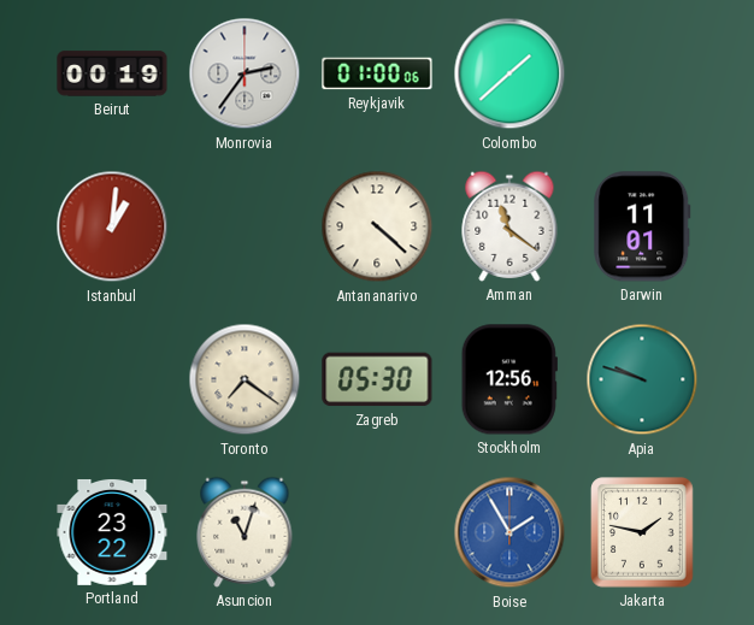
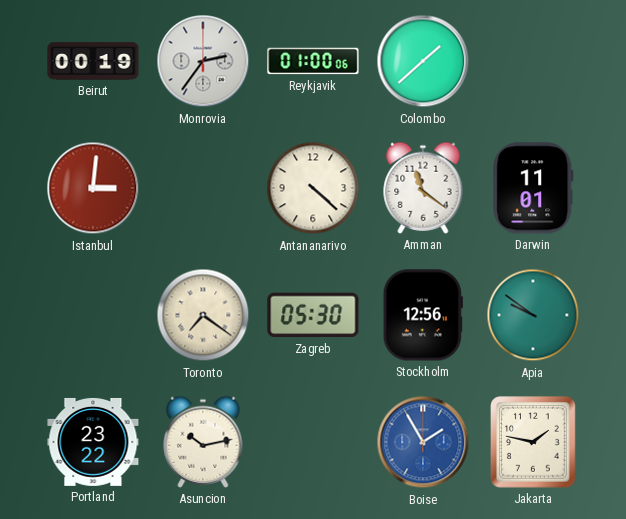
Istanbul: 1:01 -> 3:01
Apia: 9:48 -> 9:51
Asuncion: 11:03 -> 10:13
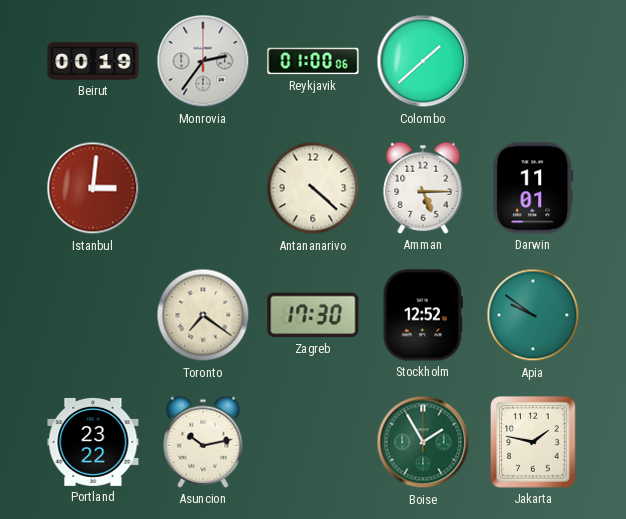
Amman: 11:21 -> 5:15
Zagreb: 05:30 -> 17:30
Stockholm: 12:56 -> 12:52
Boise dial: blue -> green
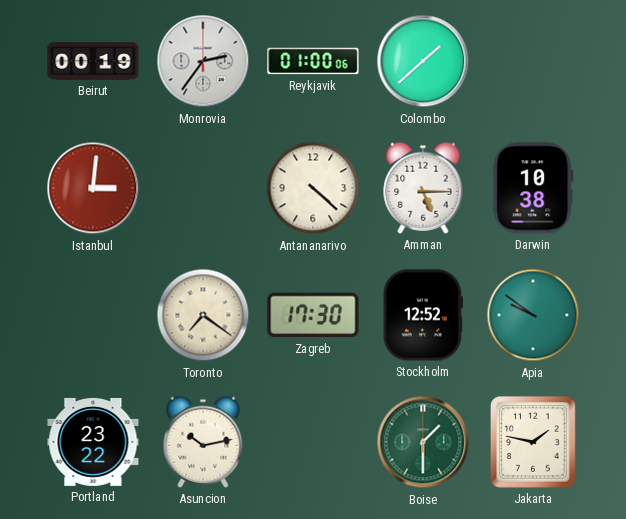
Darwin: 11:01 -> 10:38
Boise: 1:55 -> 1:30
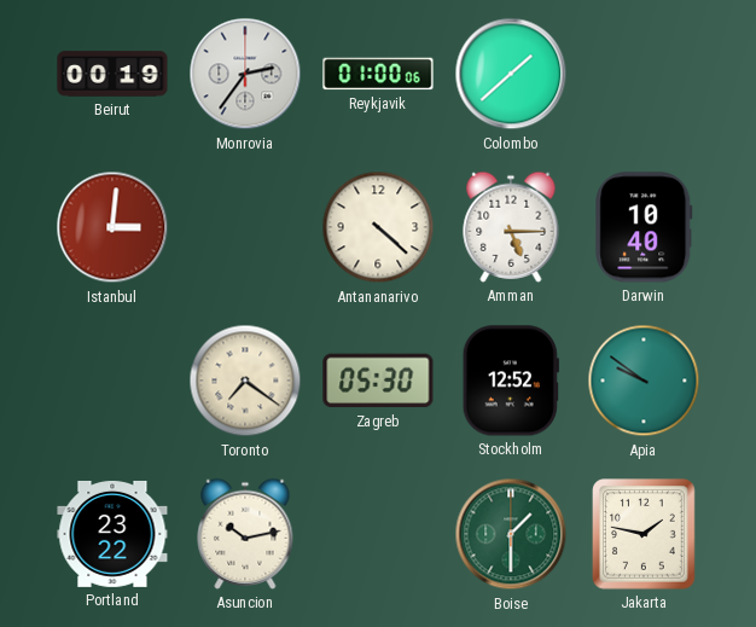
Darwin: 10:38 -> 10:40
Zagreb: 17:30 -> 05:30
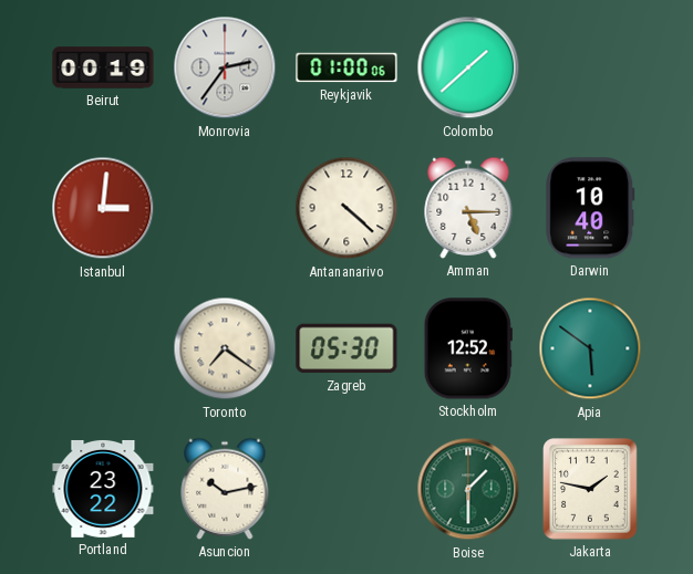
Apia: 9:51 -> 5:51
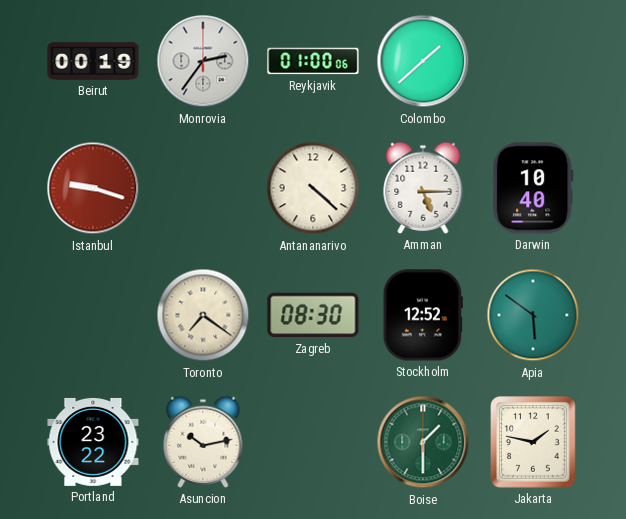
Istanbul: 3:01 -> 9:18
Zagreb: 05:30 -> 08:30
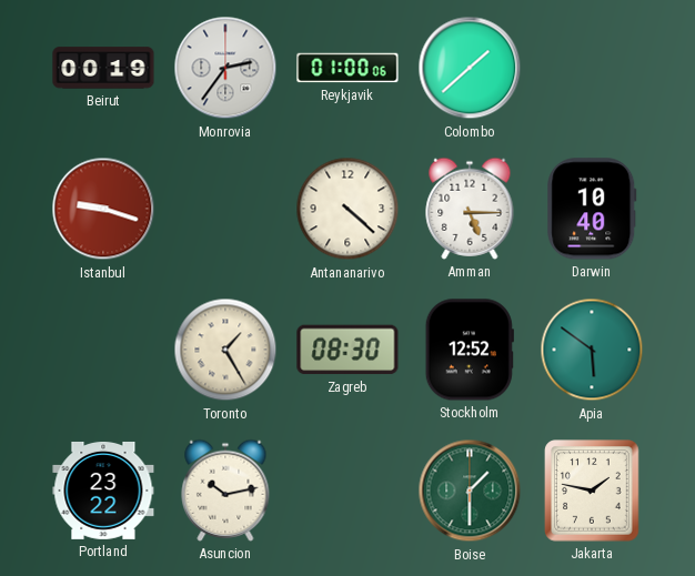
Toronto: 7:21 -> 1:25
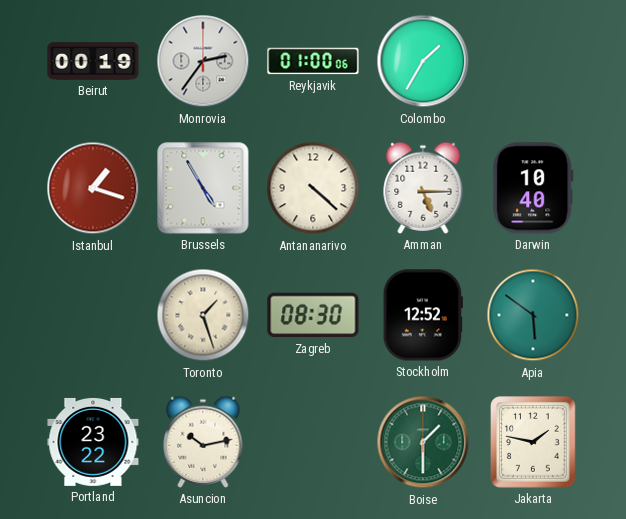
Colombo: 1:38 -> 1:35
Istanbul: 9:18 -> 1:18
Brussels: none -> 4:55
Toronto: 1:25 -> 1:27
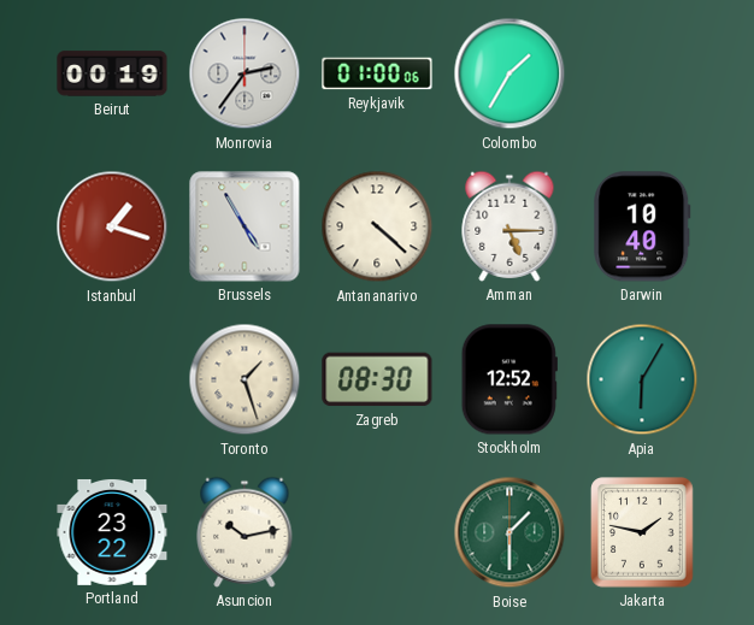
Apia: 5:51 -> 6:05
